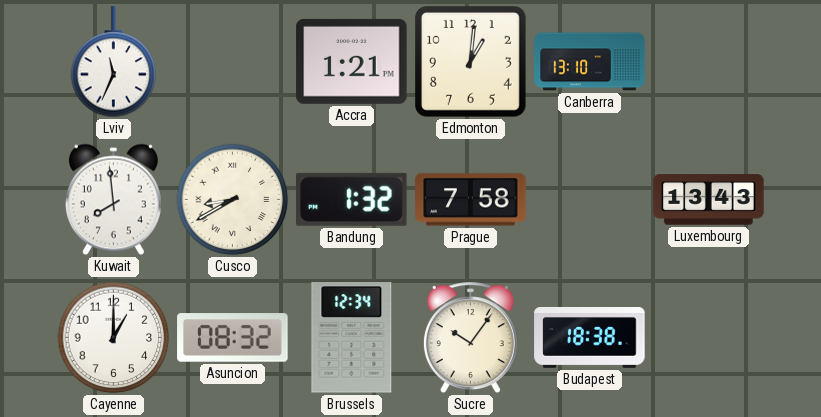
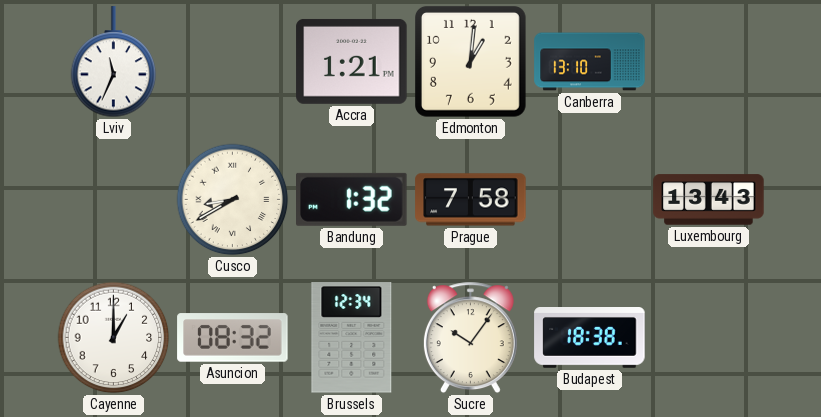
Kuwait: 7:59 -> none
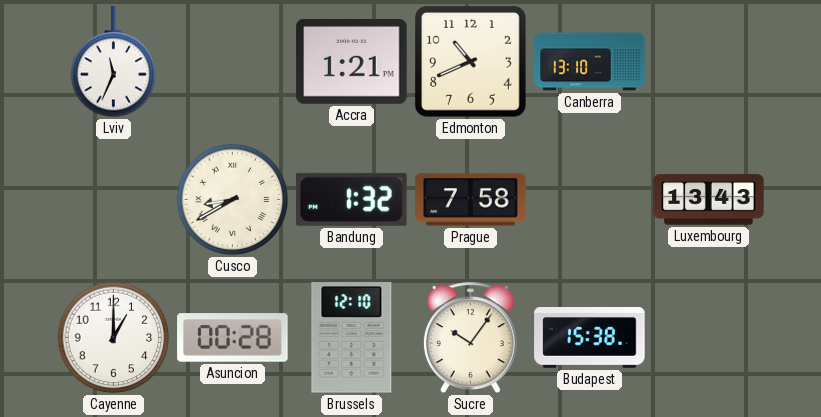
Edmonton: 1:01 -> 10:41
Asuncion: 08:32 -> 00:28
Brussels: 12:34 -> 12:10
Budapest: 18:38 -> 15:38
